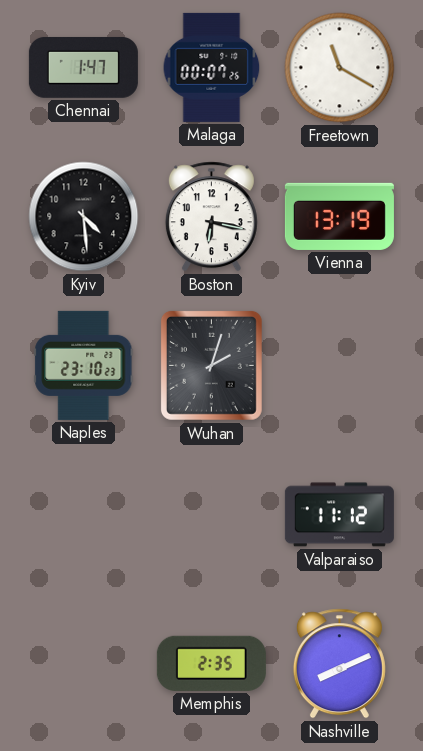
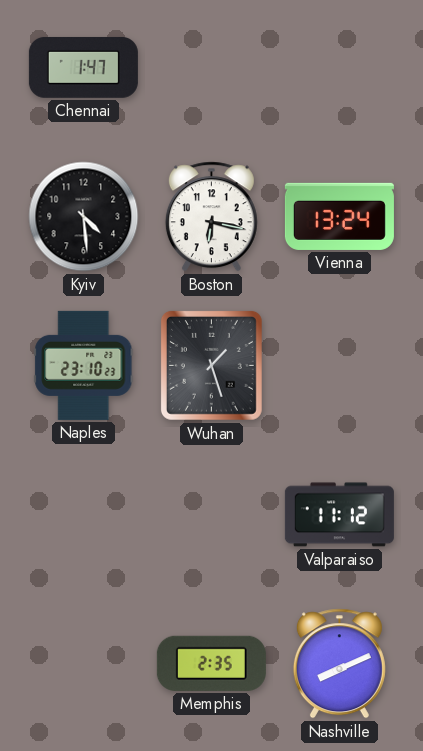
Malaga: 00:07 -> none
Freetown: 11:20 -> none
Vienna: 13:19 -> 13:24
Wuhan: 2:03 -> 1:27
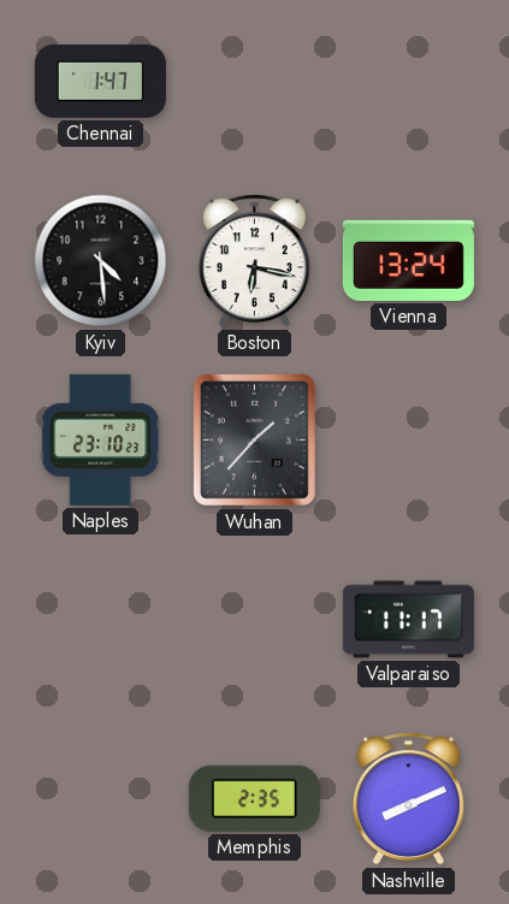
Wuhan: 1:27 -> 1:37
Valparaiso: 11:12 -> 11:17
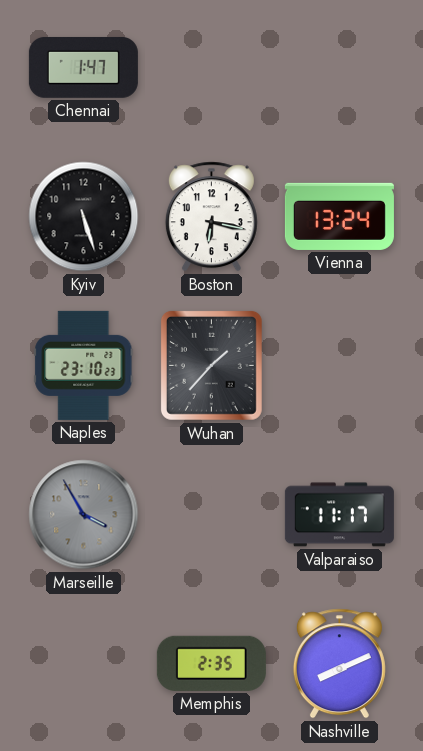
Kyiv: 4:29 -> 5:27
Marseille: none -> 3:55
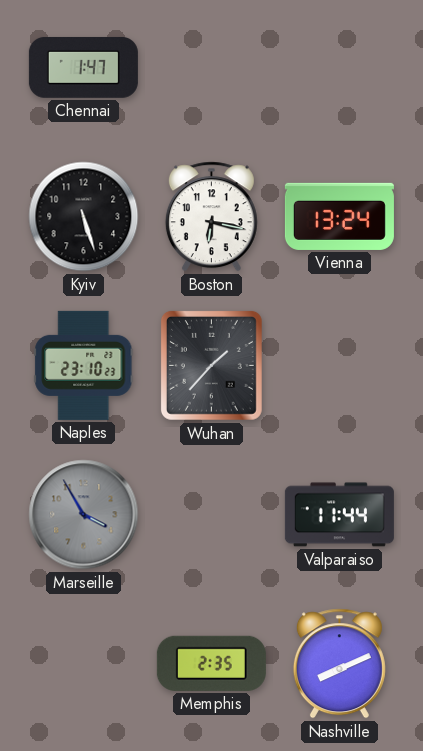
Valparaiso: 11:17 -> 11:44
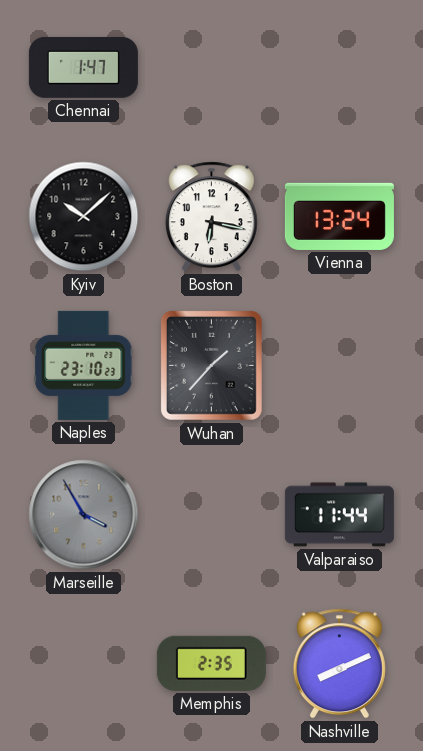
Kyiv: 5:27 -> 10:08
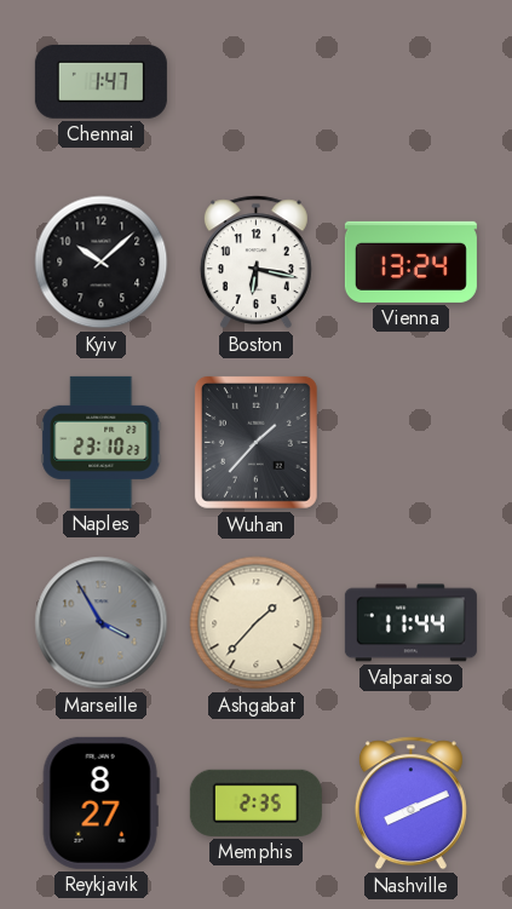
Ashgabat: none -> 1:37
Reykjavik: none -> 8:27
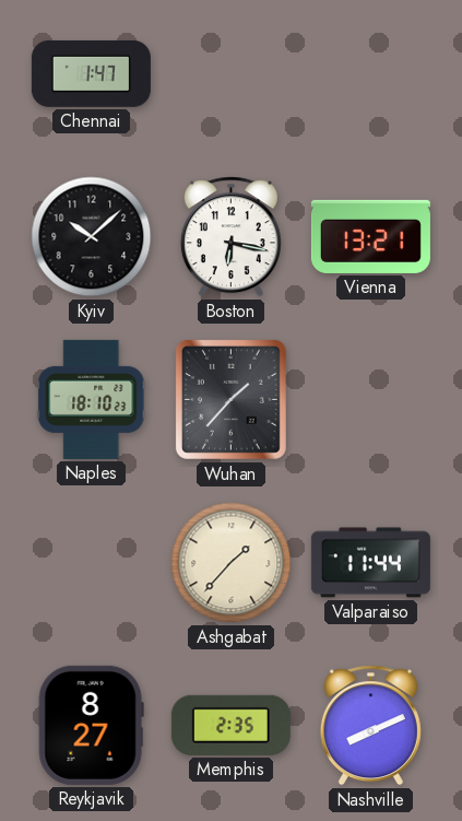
Vienna: 13:24 -> 13:21
Naples: 23:10 -> 18:10
Marseille: 3:55 -> none
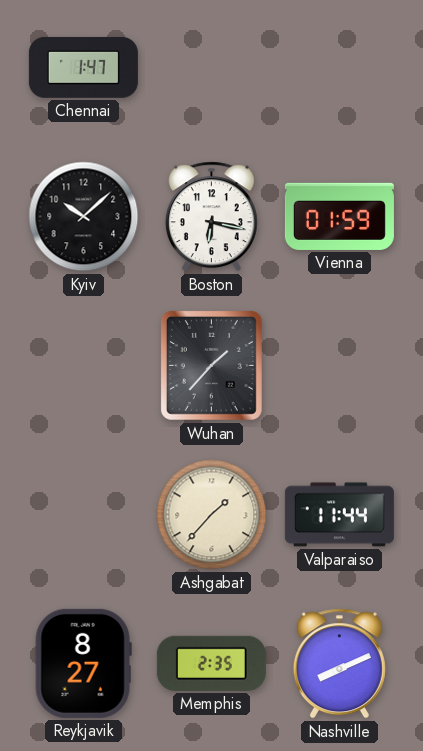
Vienna: 13:21 -> 01:59
Naples: 18:10 -> none
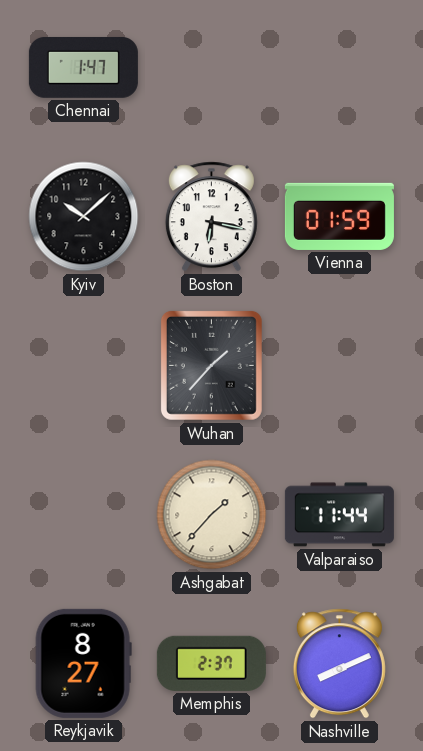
Memphis: 2:35 -> 2:37
